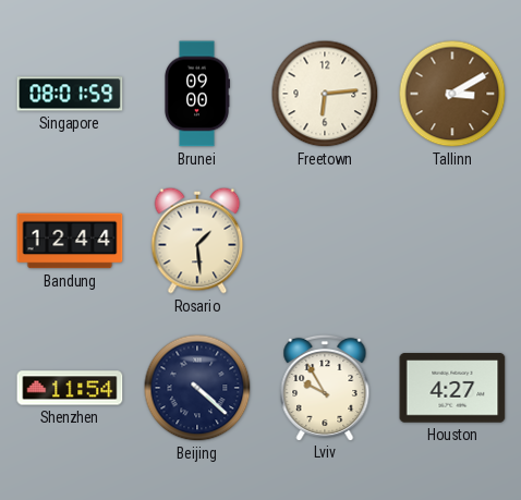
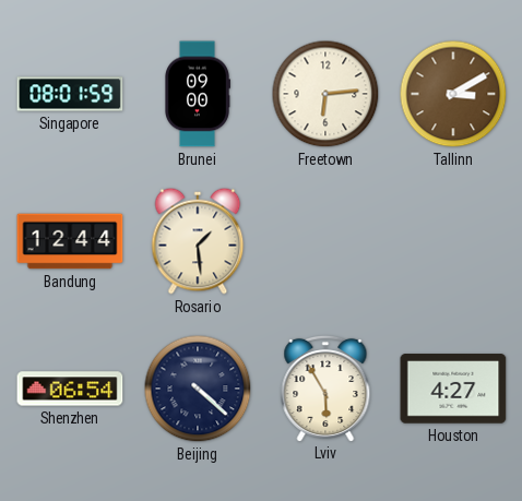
Shenzhen: 11:54 -> 06:54
Lviv: 9:55 -> 5:55
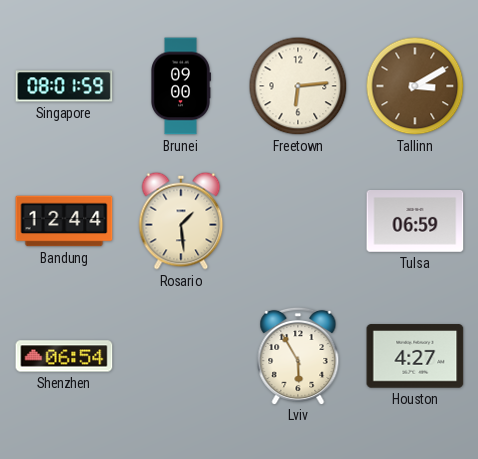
Tulsa: none -> 06:59
Beijing: 4:22 -> none
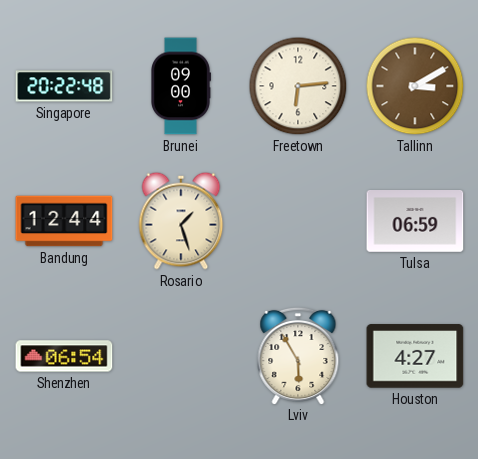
Singapore: 08:01 -> 20:22
Rosario: 1:29 -> 1:27
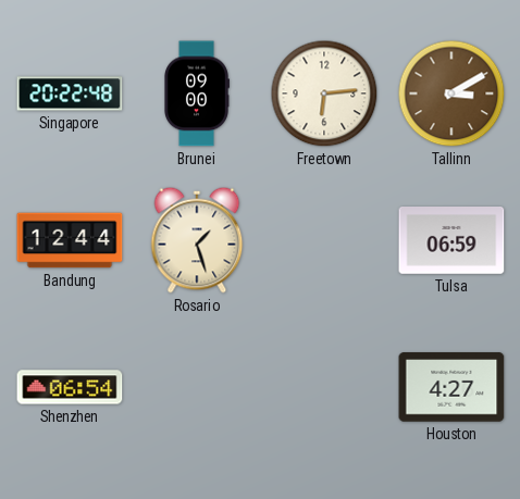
Lviv: 5:55 -> none
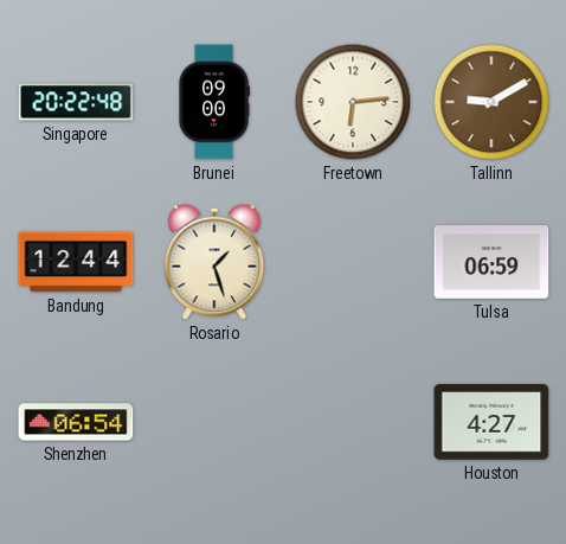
Tallinn: 3:10 -> 9:10
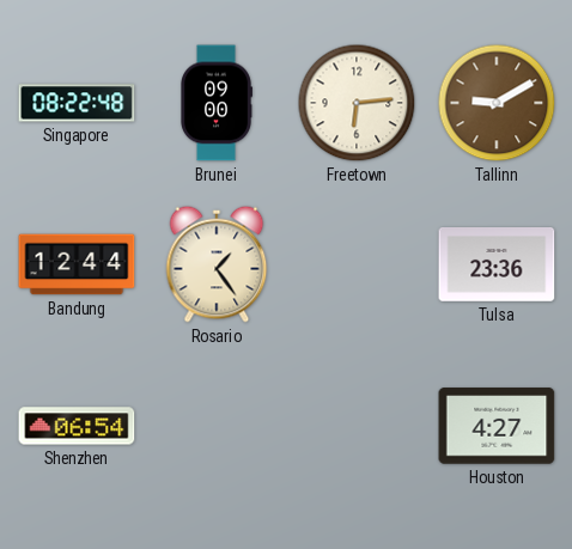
Singapore: 20:22 -> 08:22
Rosario: 1:27 -> 1:24
Tulsa: 06:59 -> 23:36
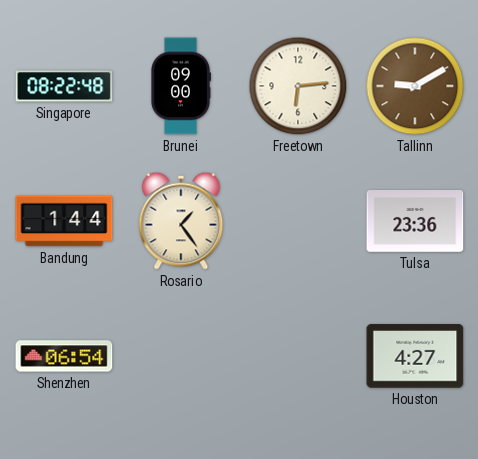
Bandung: 12:44 -> 1:44
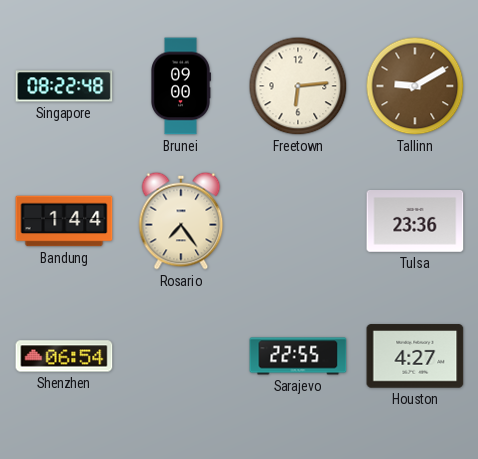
Rosario: 1:24 -> 7:24
Sarajevo: none -> 22:55
